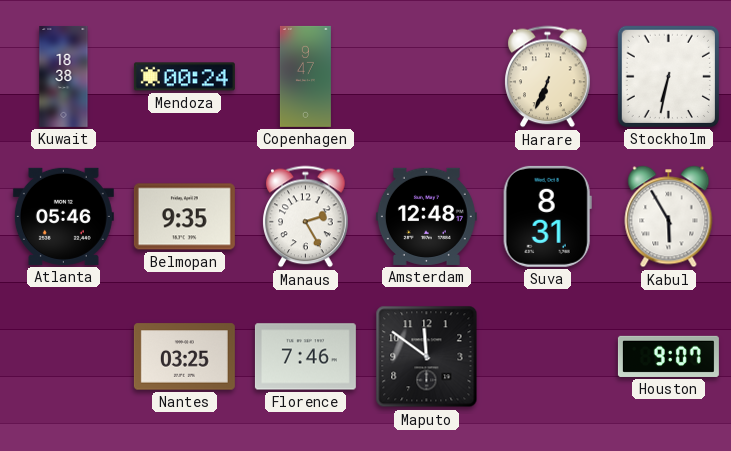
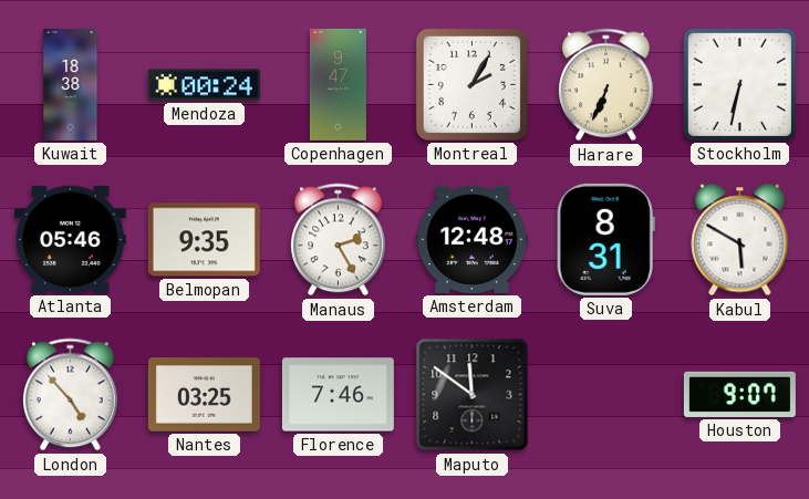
Montreal: none -> 2:05
Kabul: 5:55 -> 5:50
London: none -> 4:53
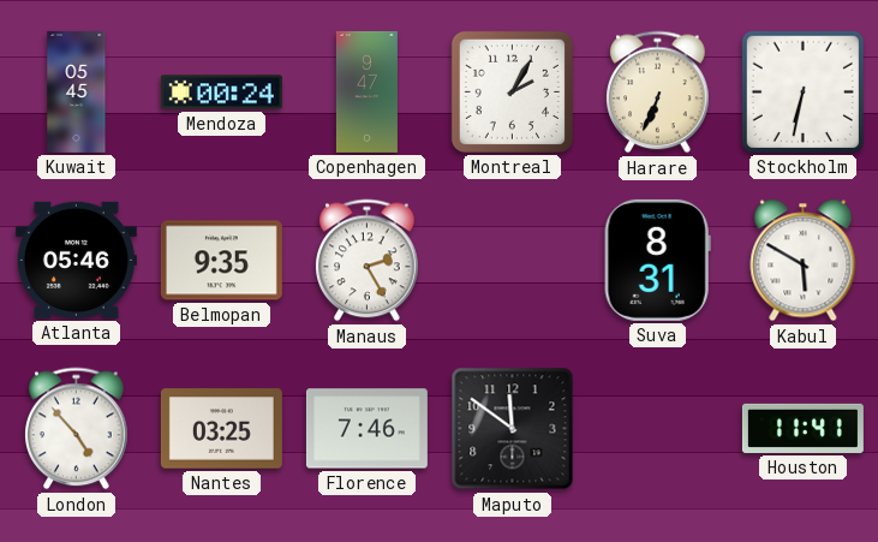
Kuwait: 18:38 -> 05:45
Amsterdam: 12:48 -> none
Houston: 9:07 -> 11:41
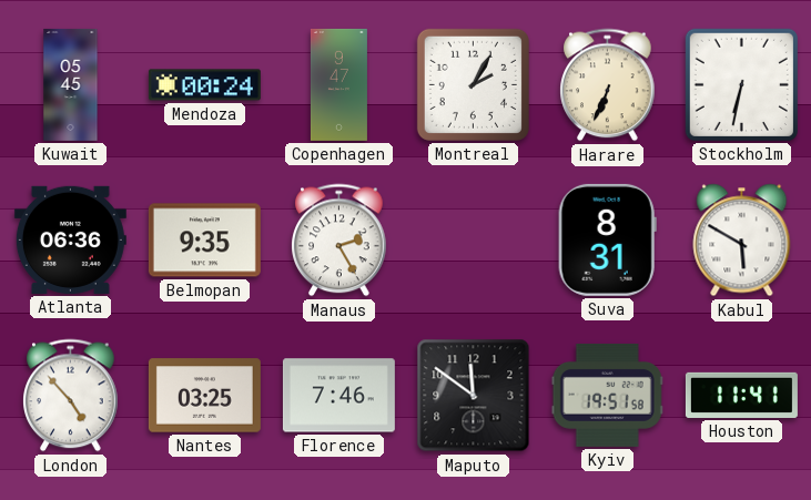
Atlanta: 05:46 -> 06:36
Kyiv: none -> 19:51
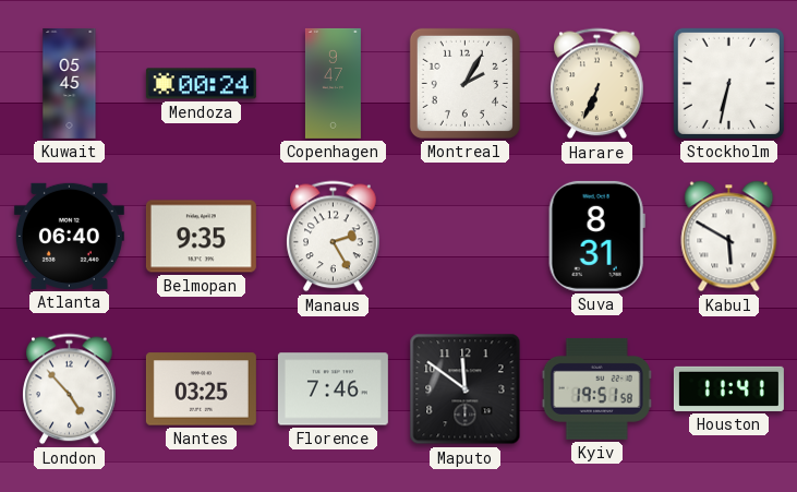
Atlanta: 06:36 -> 06:40
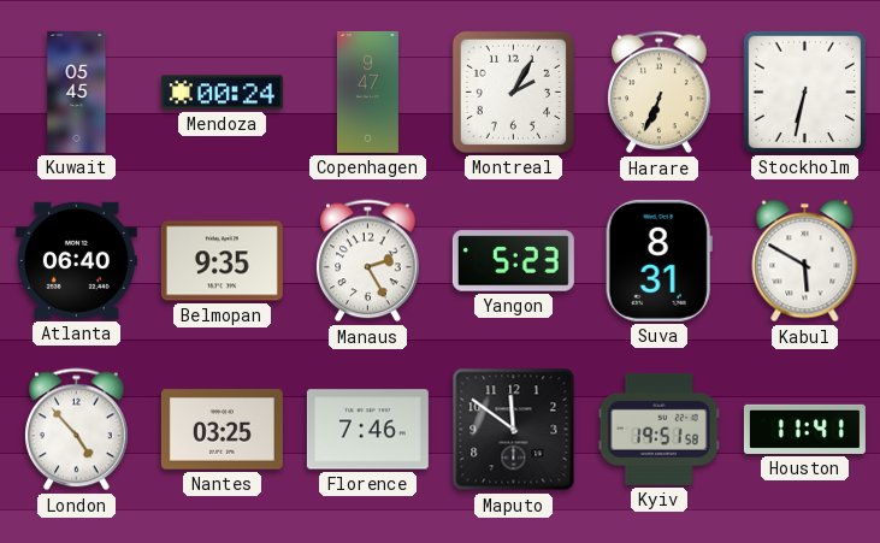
Yangon: none -> 5:23
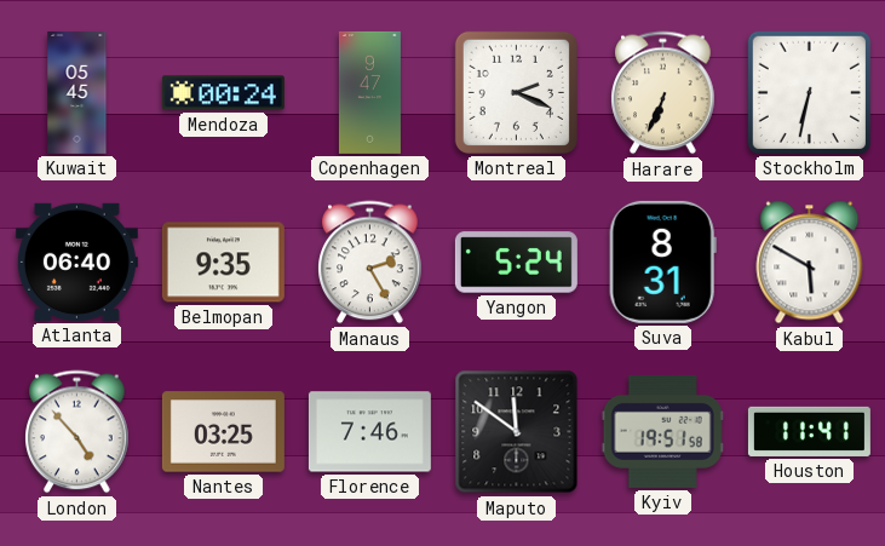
Montreal: 2:05 -> 2:19
Yangon: 5:23 -> 5:24
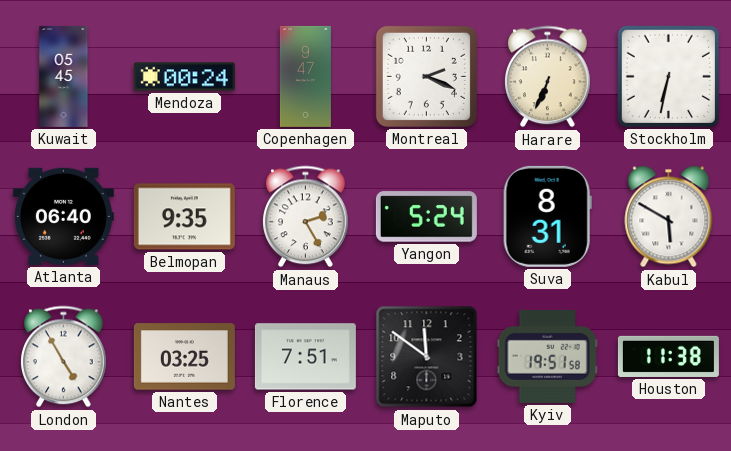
London: 4:53 -> 4:55
Florence: 7:46 -> 7:51
Houston: 11:41 -> 11:38
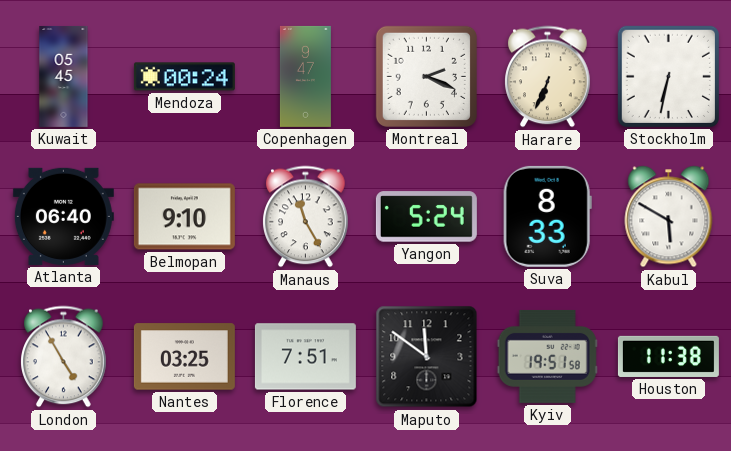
Belmopan: 9:35 -> 9:10
Manaus: 2:25 -> 11:25
Suva: 8:31 -> 8:33
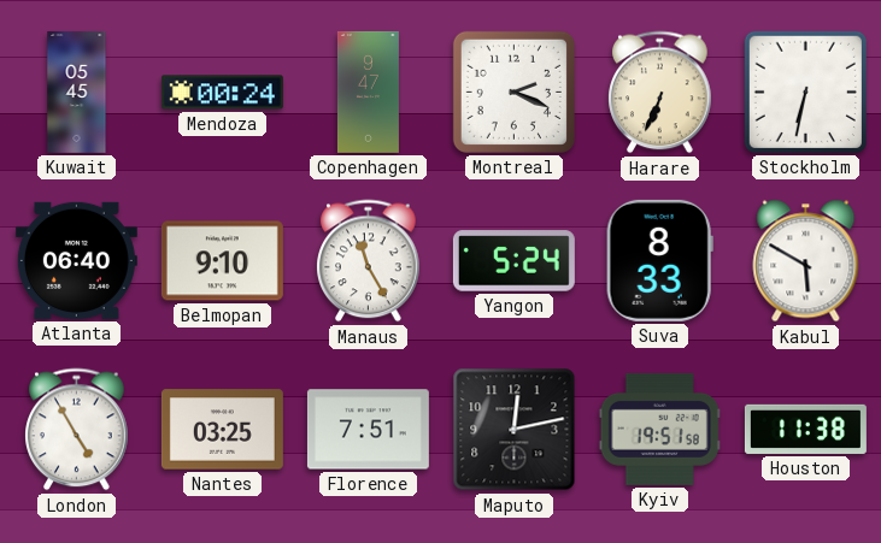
Maputo: 11:51 -> 12:13
